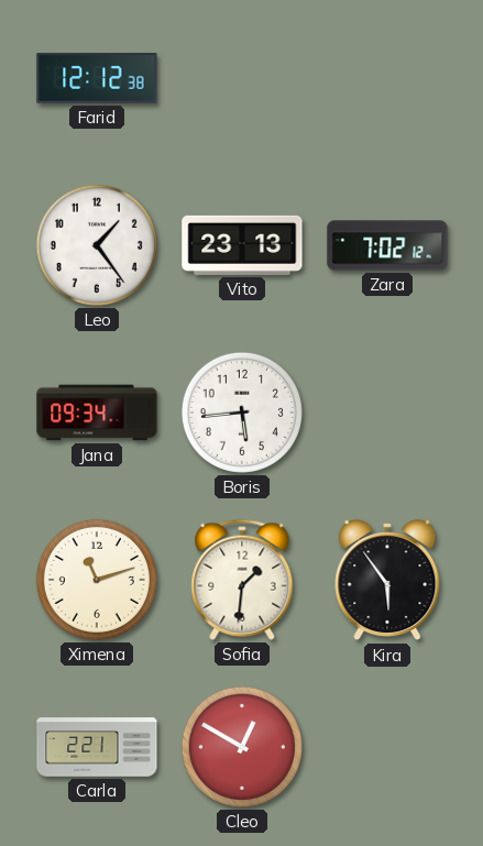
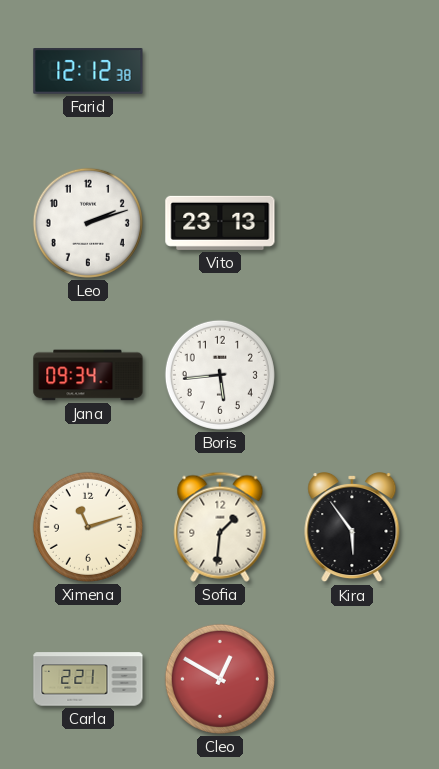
Leo: 1:24 -> 2:12
Zara: 7:02 -> none
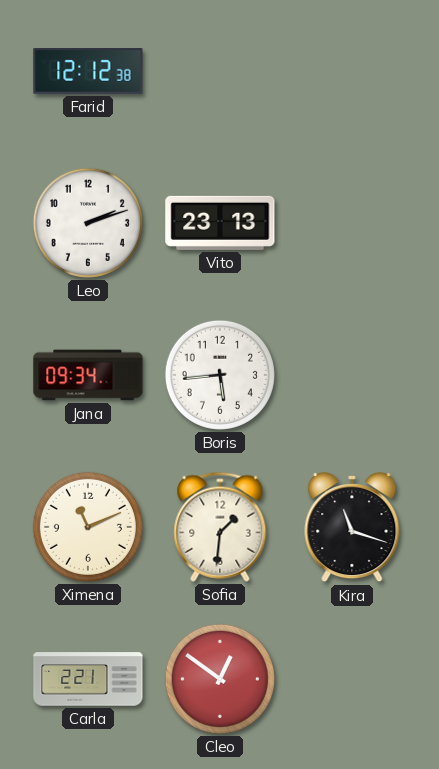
Ximena: 11:12 -> 11:11
Kira: 5:54 -> 11:18
Cleo: 12:50 -> 12:51
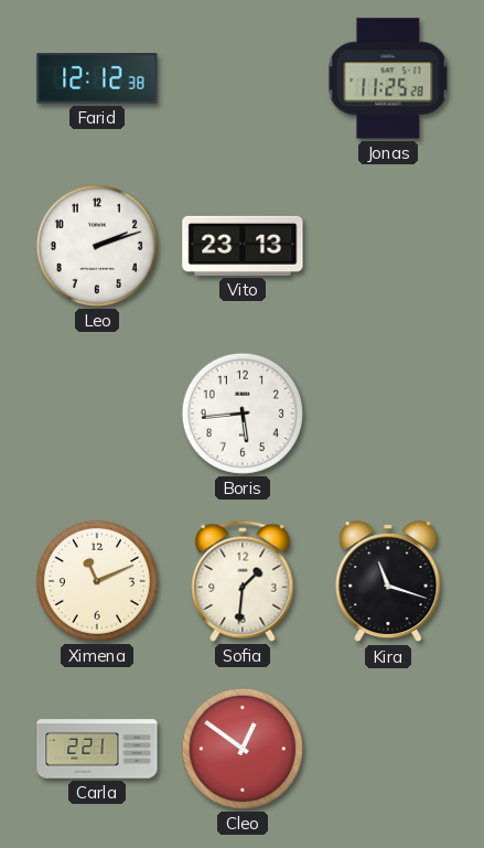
Jonas: none -> 11:25
Jana: 09:34 -> none
